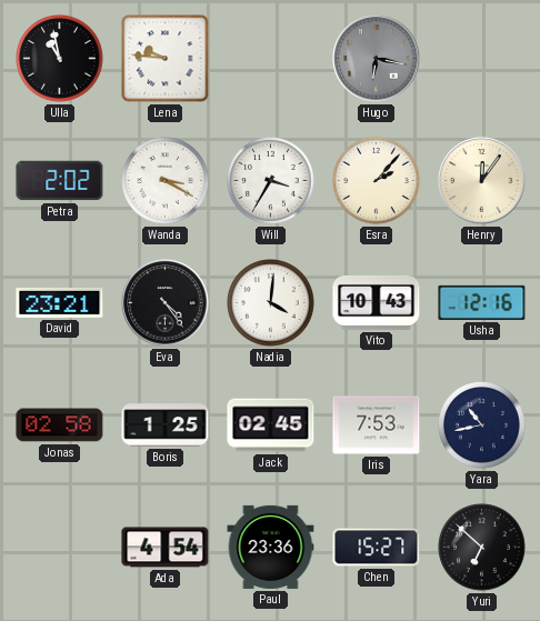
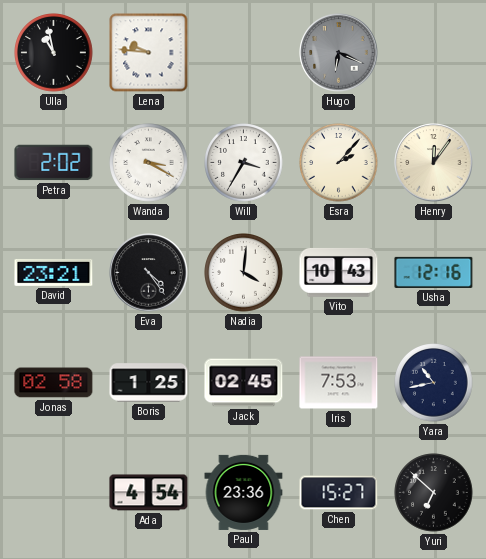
Hugo: 6:17 -> 6:19
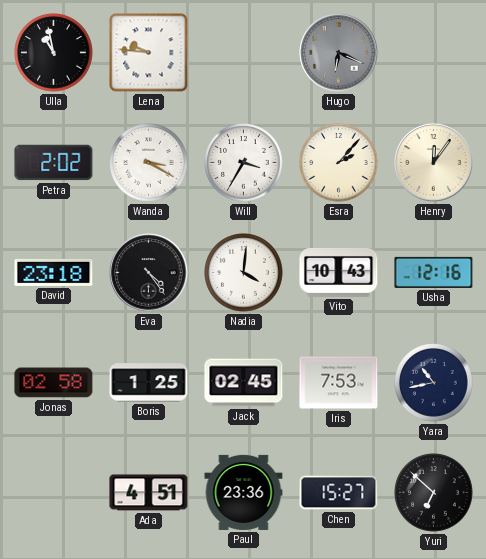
David: 23:21 -> 23:18
Ada: 4:54 -> 4:51
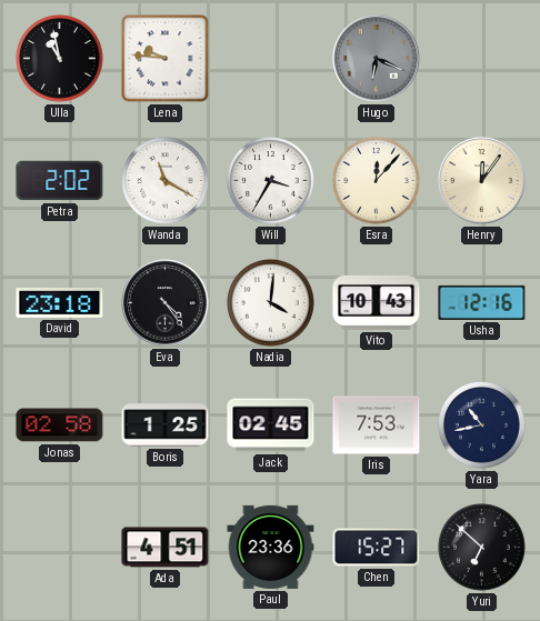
Wanda: 3:20 -> 11:20
Esra: 2:07 -> 12:07
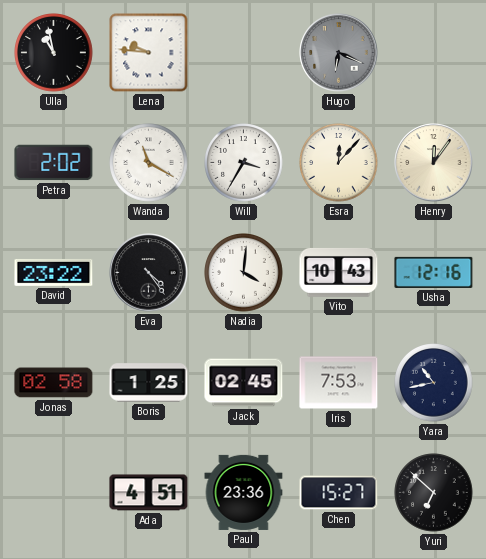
David: 23:18 -> 23:22
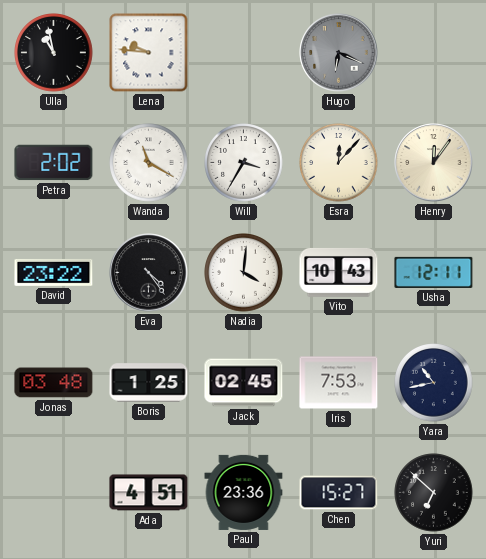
Usha: 12:16 -> 12:11
Jonas: 02:58 -> 03:48
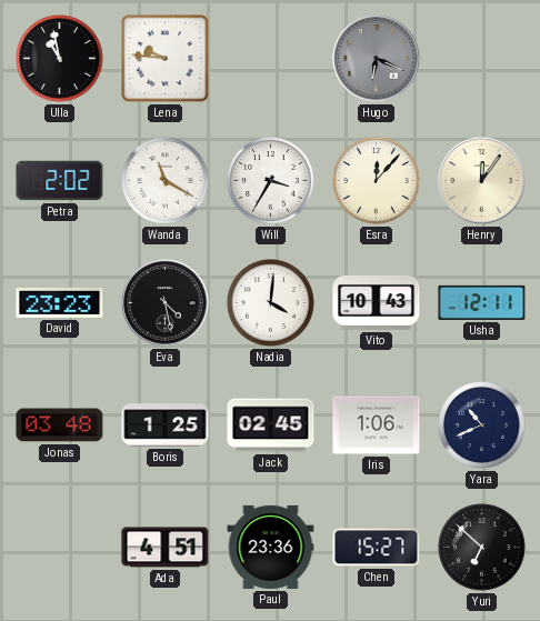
David: 23:22 -> 23:23
Eva: 4:24 -> 4:28
Iris: 7:53 -> 1:06
Yara: 10:43 -> 10:41
